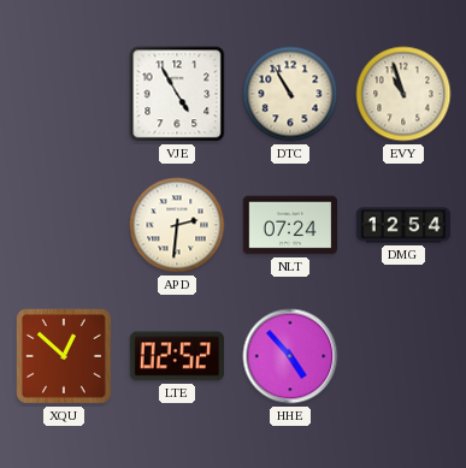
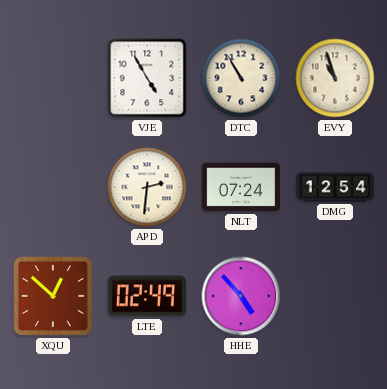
LTE: 02:52 -> 02:49
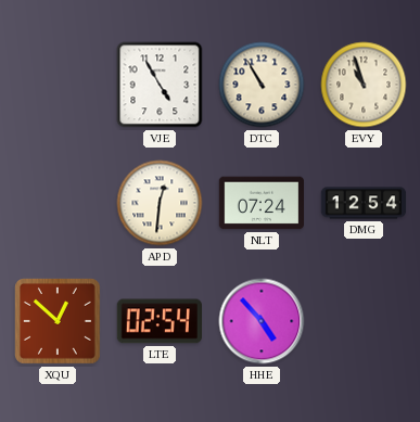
APD: 2:31 -> 12:31
LTE: 02:49 -> 02:54
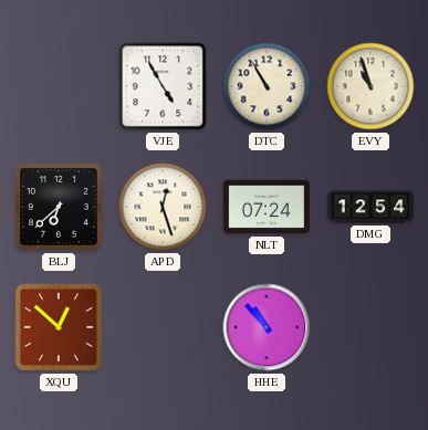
BLJ: none -> 6:38
APD: 12:31 -> 12:27
LTE: 02:54 -> none
HHE: 4:53 -> 10:53
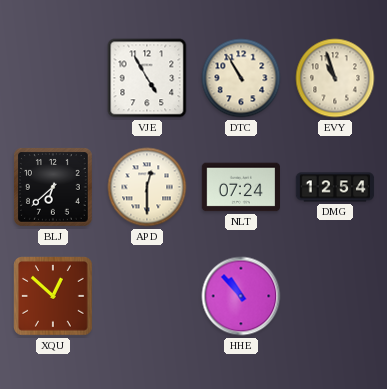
APD: 12:27 -> 12:30
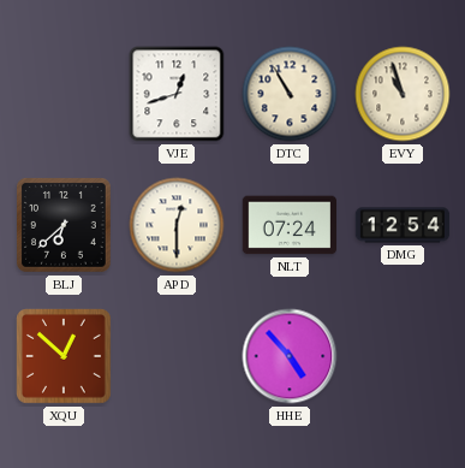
VJE: 4:55 -> 12:42
HHE: 10:53 -> 4:53
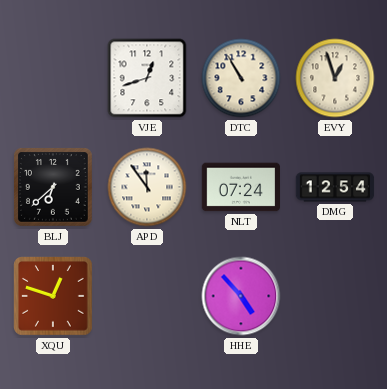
EVY: 10:57 -> 12:57
APD: 12:30 -> 11:54
XQU: 12:52 -> 12:48
